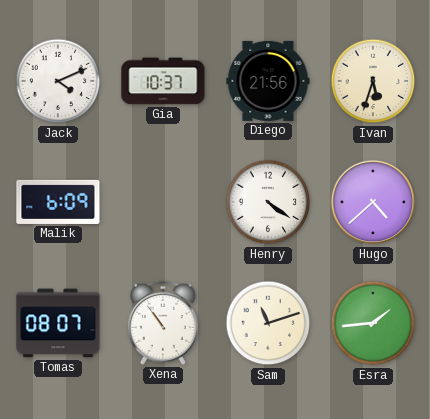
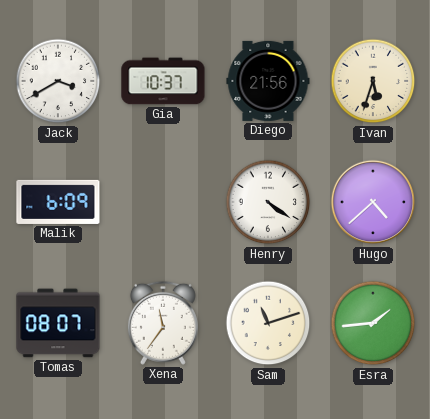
Jack: 4:11 -> 3:40
Xena: 10:54 -> 11:36
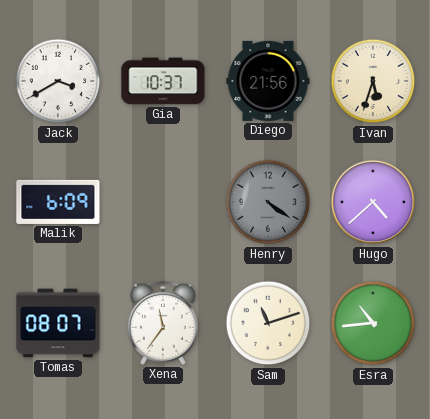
Henry dial: white -> grey
Esra: 1:44 -> 10:44
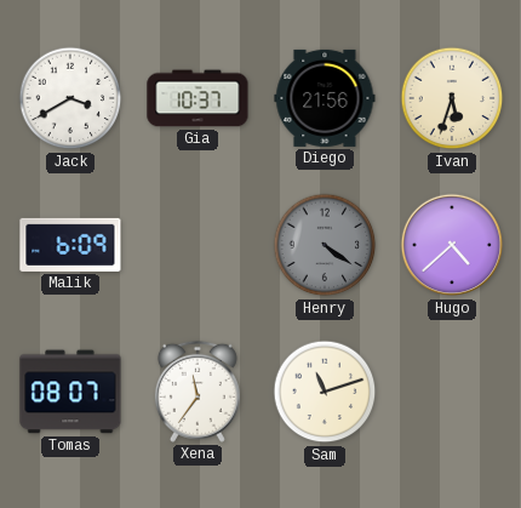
Esra: 10:44 -> none
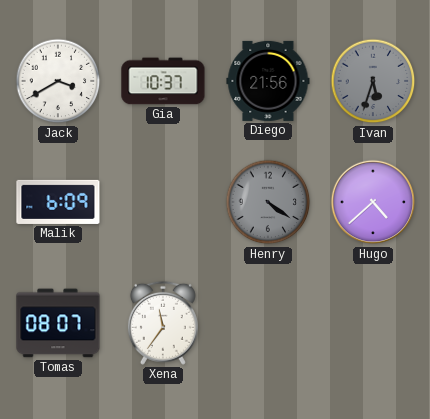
Ivan dial: cream -> grey
Sam: 11:12 -> none
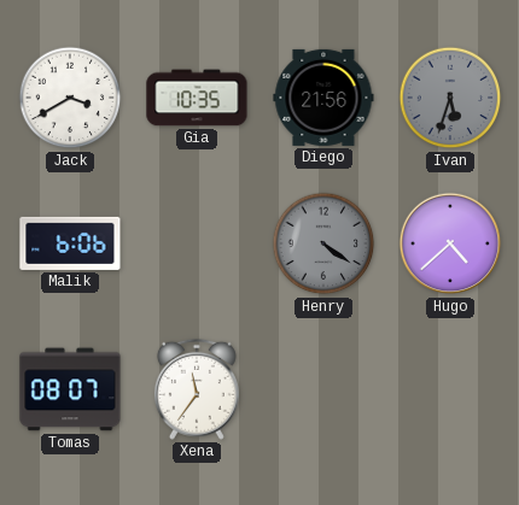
Gia: 10:37 -> 10:35
Malik: 6:09 -> 6:06
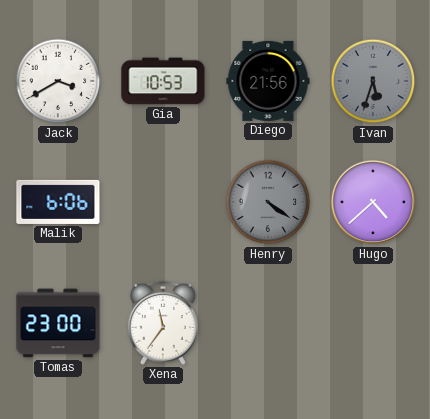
Gia: 10:35 -> 10:53
Tomas: 08:07 -> 23:00
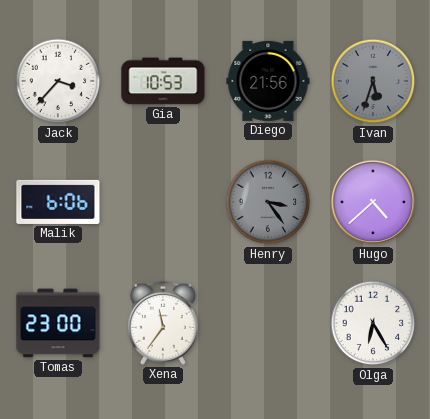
Jack: 3:40 -> 3:37
Henry: 4:21 -> 3:24
Olga: none -> 6:25
